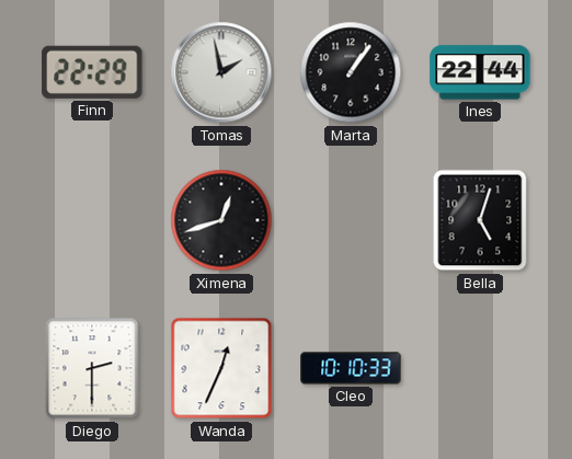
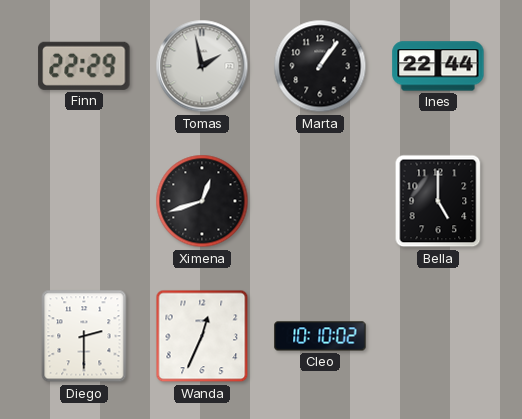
Bella: 5:03 -> 5:00
Cleo: 10:10:33 -> 10:10:02
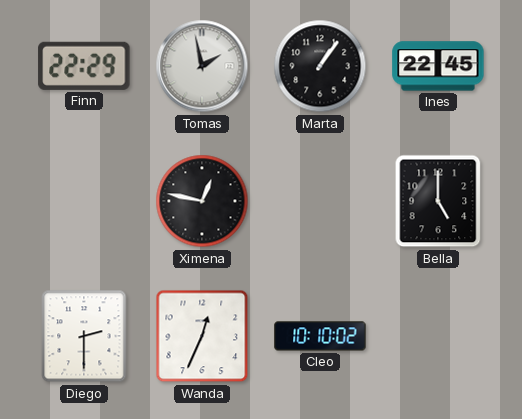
Ines: 22:44 -> 22:45
Ximena: 12:42 -> 12:47
